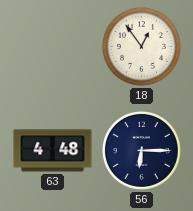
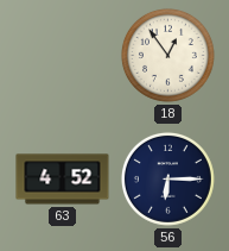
63: 4:48 -> 4:52
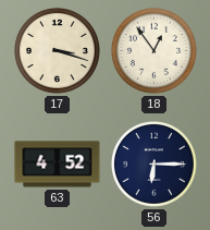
17: none -> 3:18
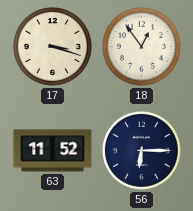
63: 4:52 -> 11:52
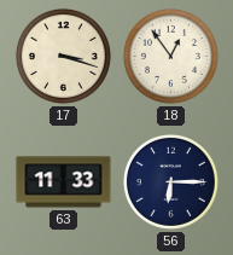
63: 11:52 -> 11:33
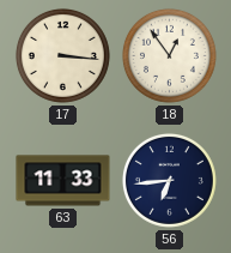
17: 3:18 -> 3:16
56: 6:15 -> 6:44
